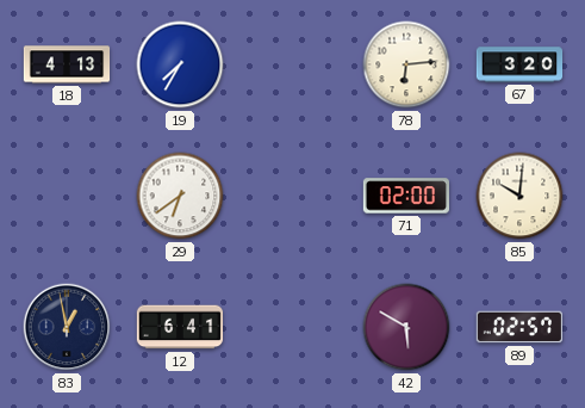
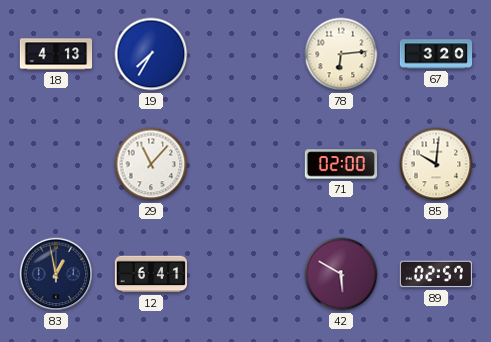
29: 6:39 -> 11:07
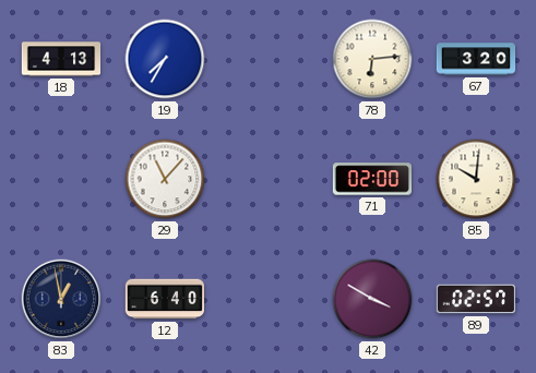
12: 6:41 -> 6:40
42: 5:50 -> 3:50
